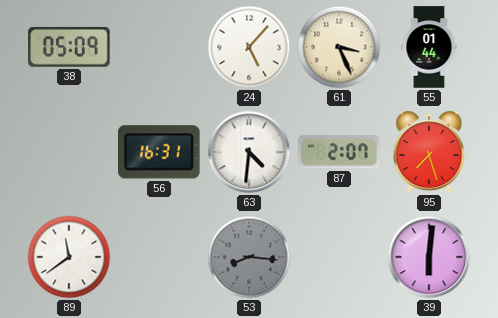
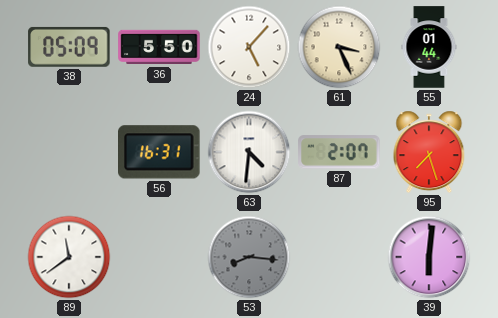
36: none -> 5:50
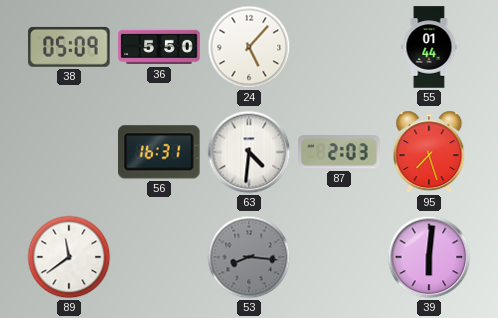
61: 3:26 -> none
87: 2:07 -> 2:03
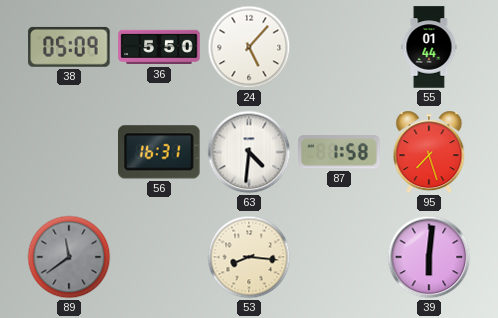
87: 2:03 -> 1:58
89 dial: white -> grey
53 dial: grey -> cream
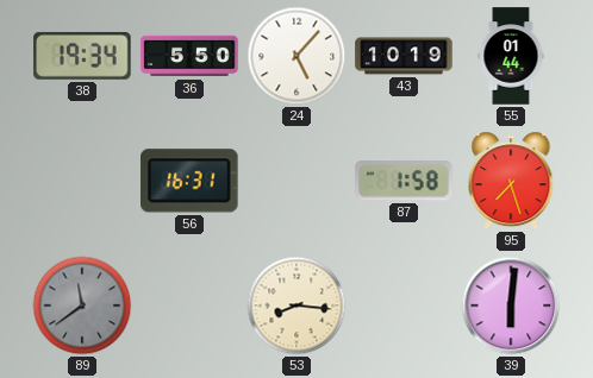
38: 05:09 -> 19:34
43: none -> 10:19
63: 4:31 -> none
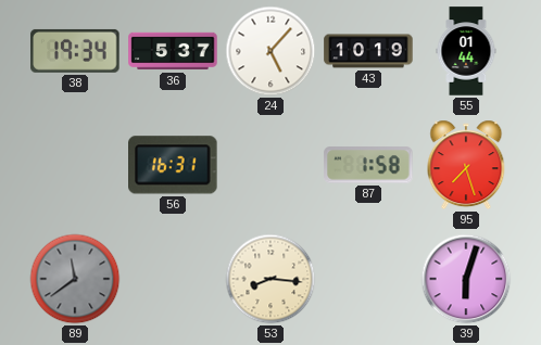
36: 5:50 -> 5:37
39: 6:01 -> 6:03
